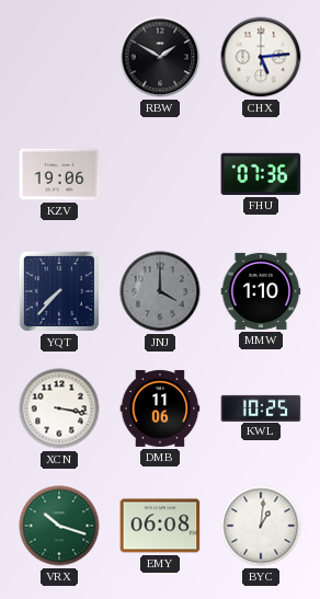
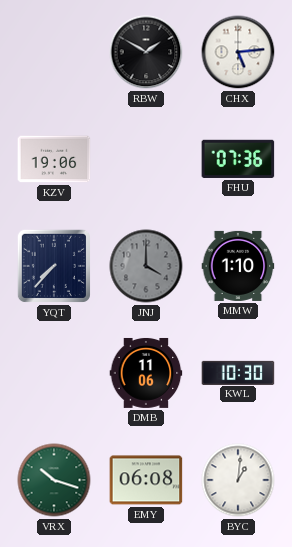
XCN: 3:17 -> none
KWL: 10:25 -> 10:30
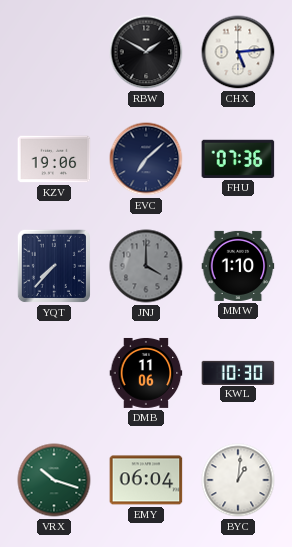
EVC: none -> 7:08
EMY: 06:08 -> 06:04
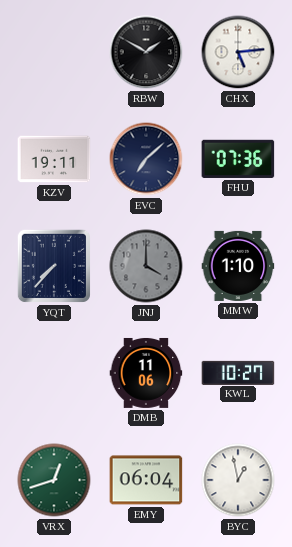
KZV: 19:06 -> 19:11
KWL: 10:30 -> 10:27
VRX: 10:18 -> 12:42
BYC: 1:01 -> 12:58
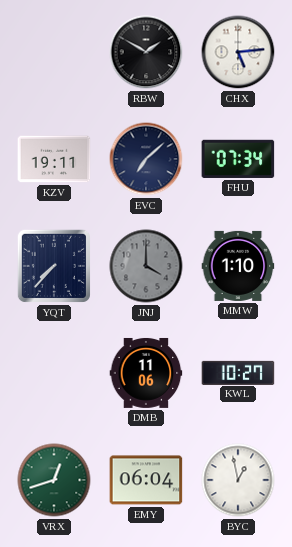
FHU: 07:36 -> 07:34
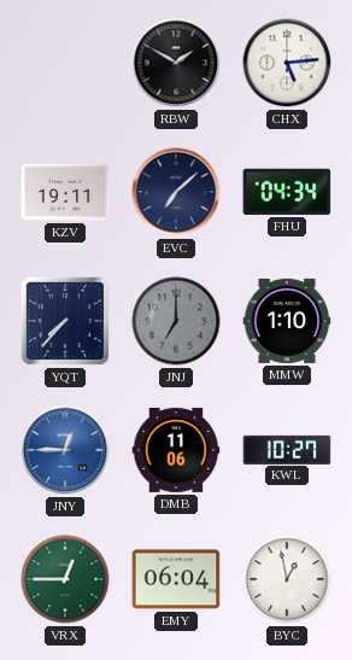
FHU: 07:34 -> 04:34
JNJ: 4:00 -> 7:00
JNY: none -> 12:45
VRX: 12:42 -> 12:45
